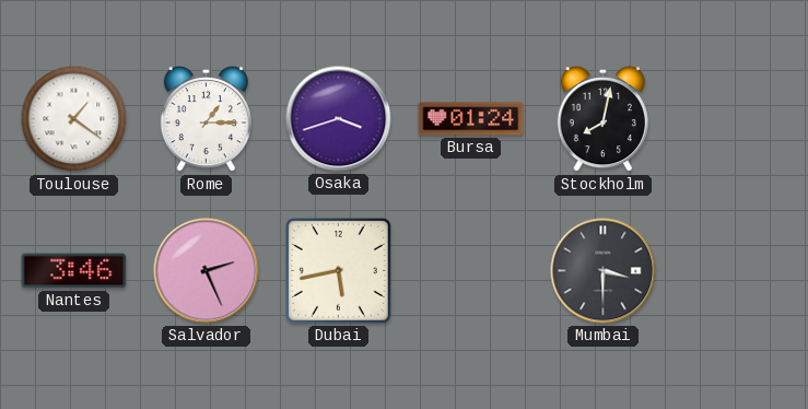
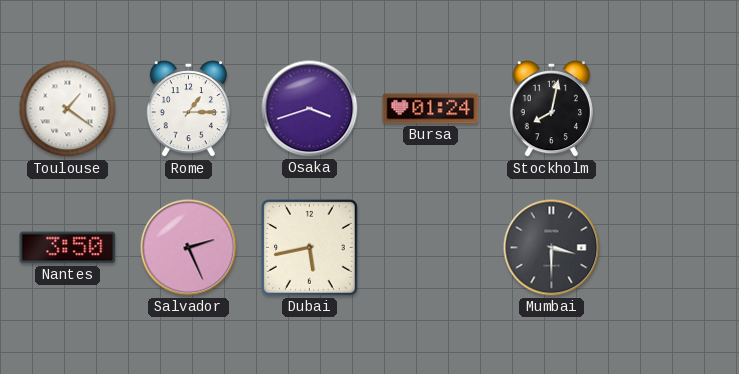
Nantes: 3:46 -> 3:50
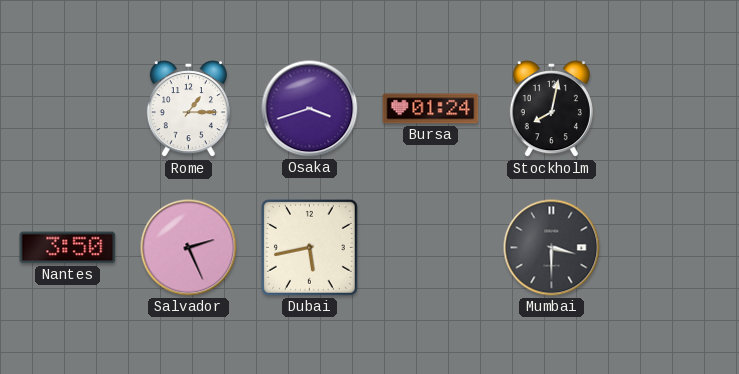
Toulouse: 1:21 -> none
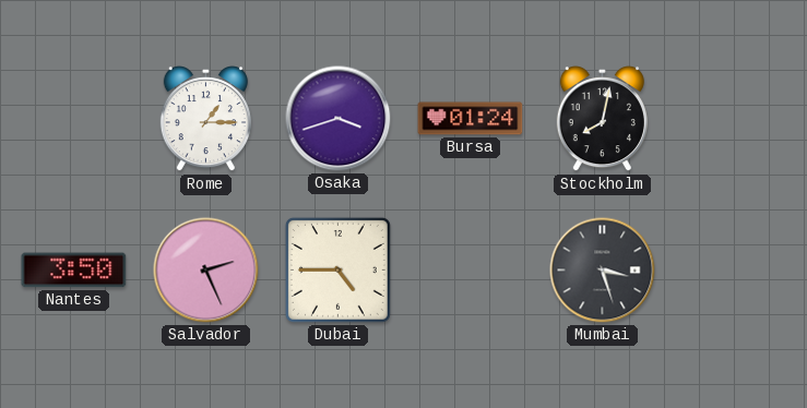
Dubai: 5:43 -> 4:45
Mumbai: 3:30 -> 3:27
